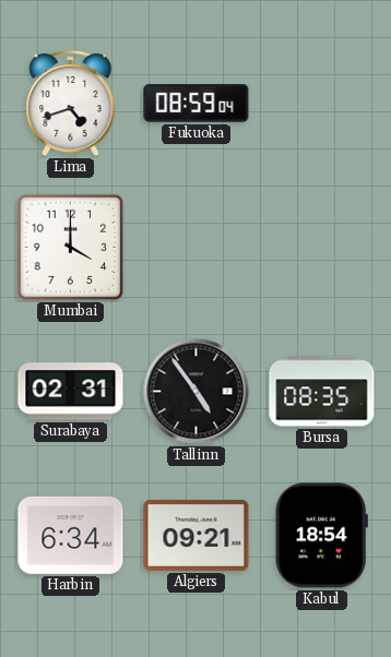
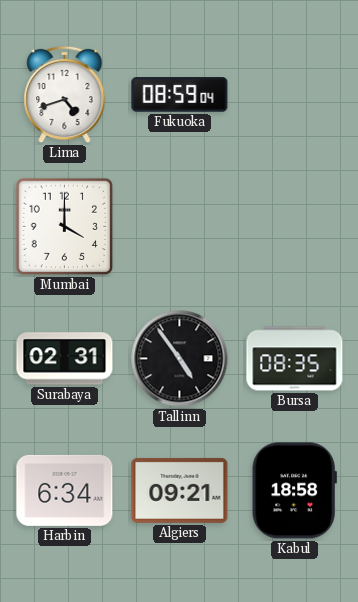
Kabul: 18:54 -> 18:58
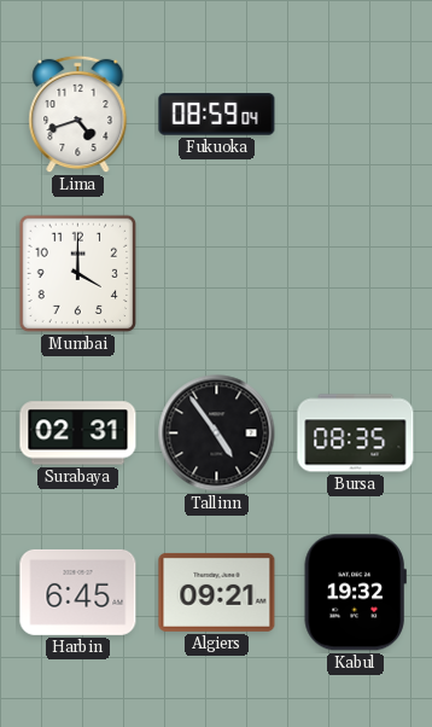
Harbin: 6:34 -> 6:45
Kabul: 18:58 -> 19:32
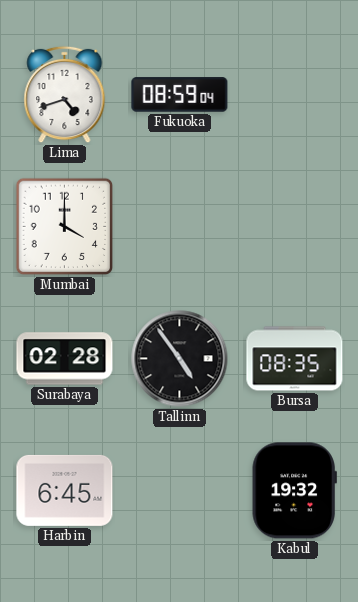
Surabaya: 02:31 -> 02:28
Algiers: 09:21 -> none
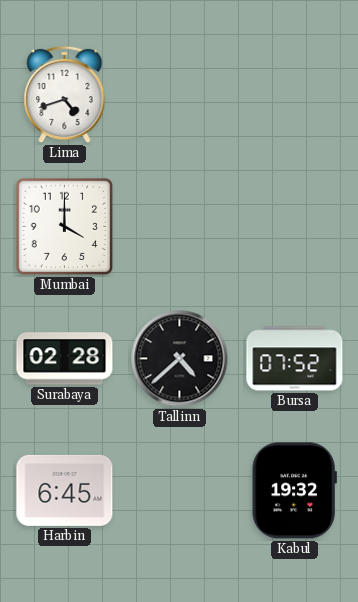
Fukuoka: 08:59 -> none
Tallinn: 4:54 -> 4:38
Bursa: 08:35 -> 07:52
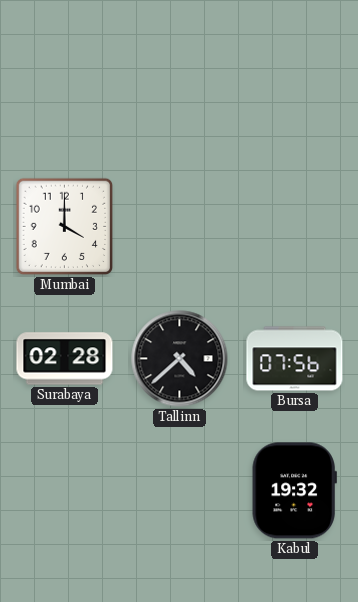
Lima: 4:42 -> none
Bursa: 07:52 -> 07:56
Harbin: 6:45 -> none
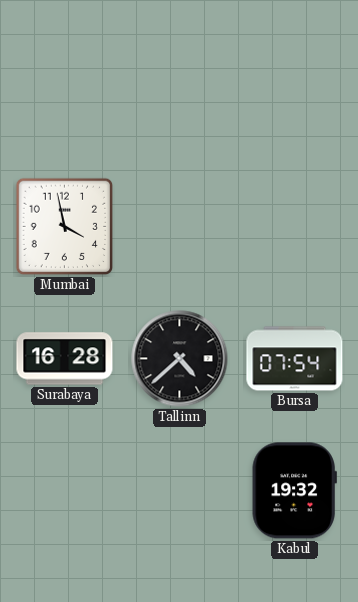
Mumbai: 4:00 -> 3:58
Surabaya: 02:28 -> 16:28
Bursa: 07:56 -> 07:54
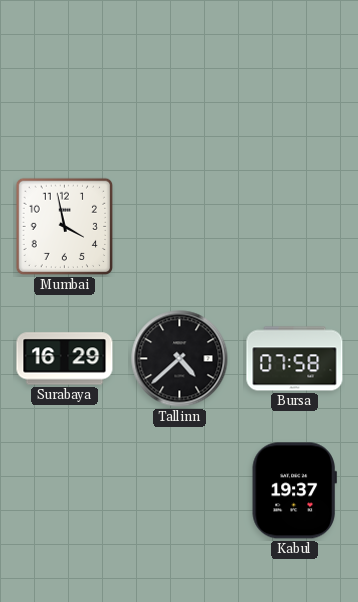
Surabaya: 16:28 -> 16:29
Bursa: 07:54 -> 07:58
Kabul: 19:32 -> 19:37
